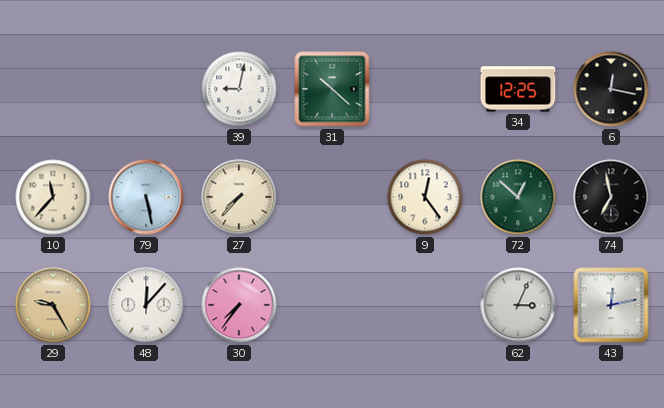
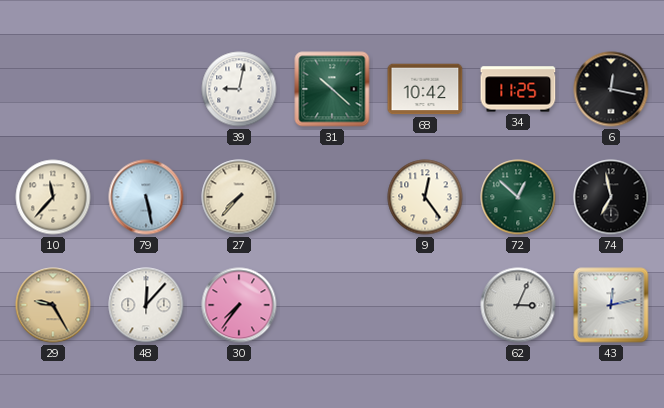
68: none -> 10:42
34: 12:25 -> 11:25
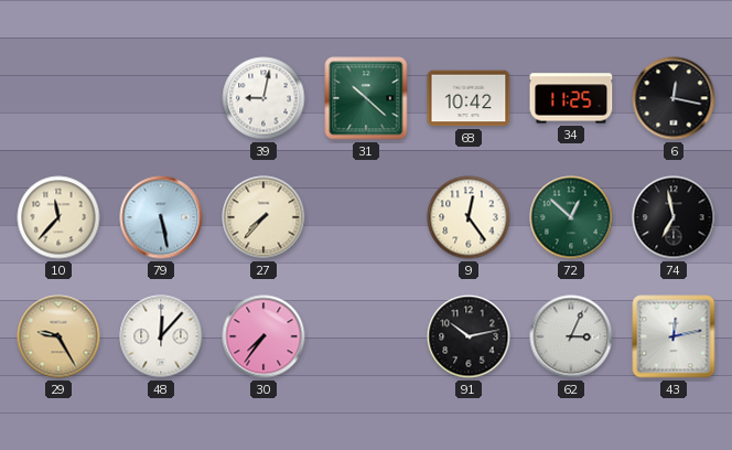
91: none -> 10:13
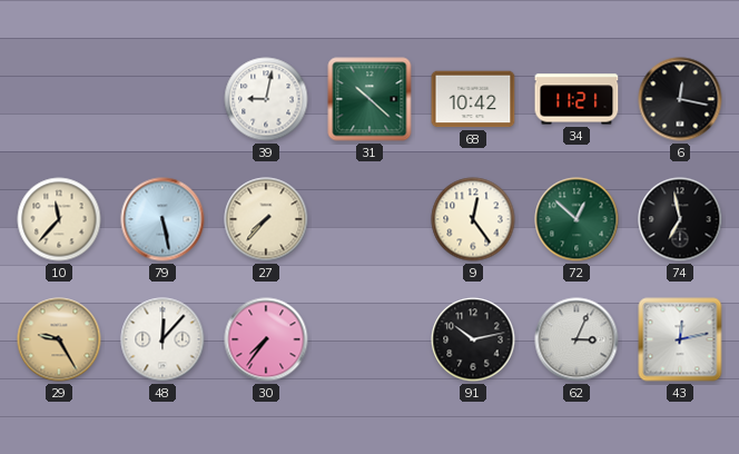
34: 11:25 -> 11:21
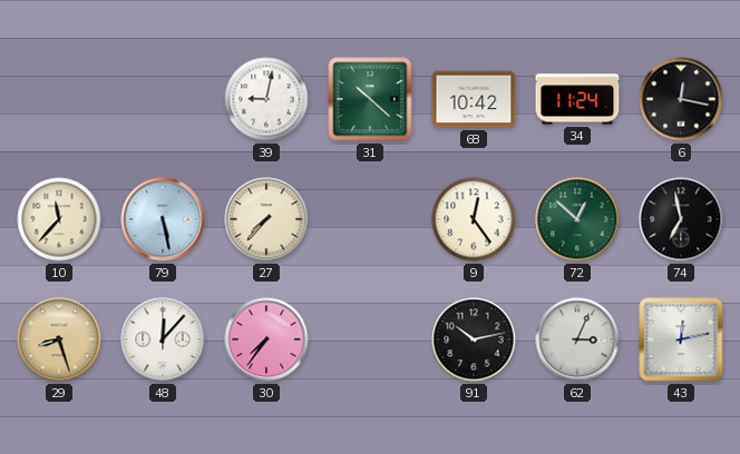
34: 11:21 -> 11:24
29: 9:25 -> 8:27
